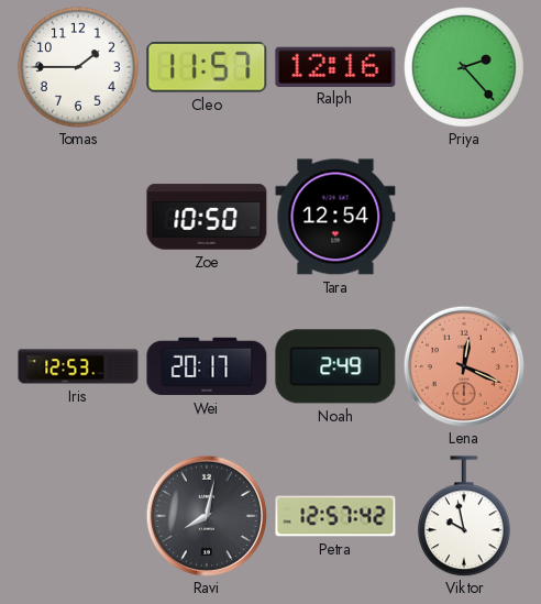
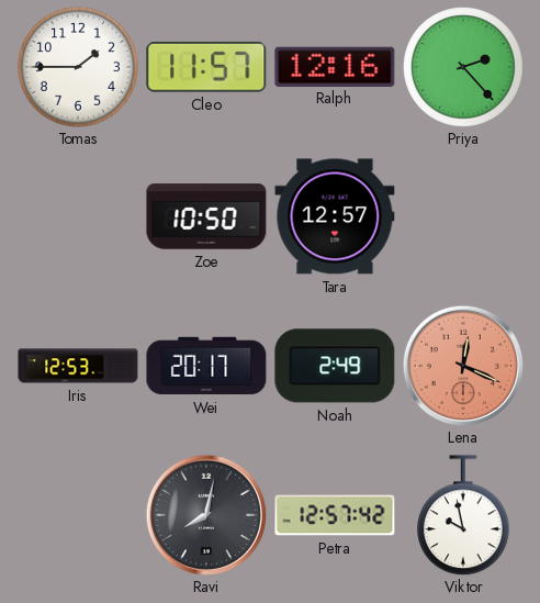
Tara: 12:54 -> 12:57
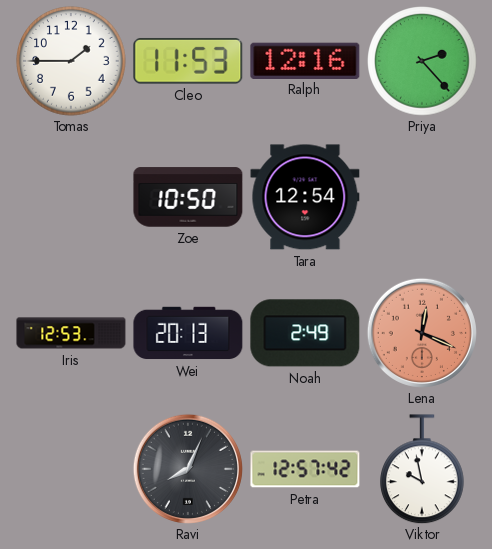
Cleo: 11:57 -> 11:53
Tara: 12:57 -> 12:54
Wei: 20:17 -> 20:13
Ravi: 8:02 -> 8:04
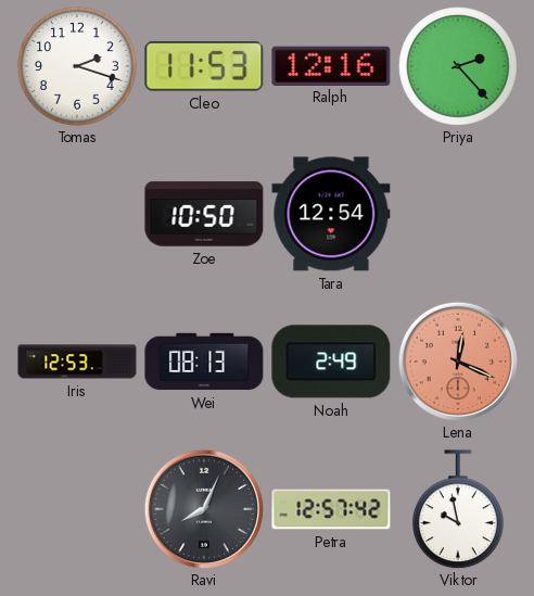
Tomas: 1:45 -> 2:18
Wei: 20:13 -> 08:13
